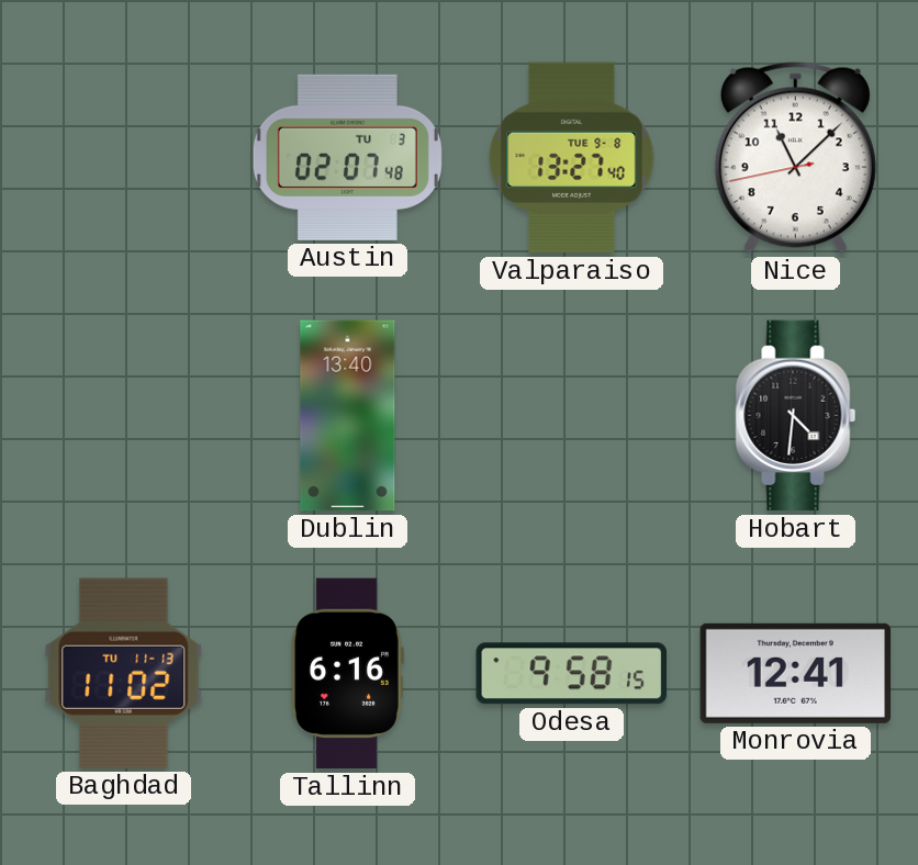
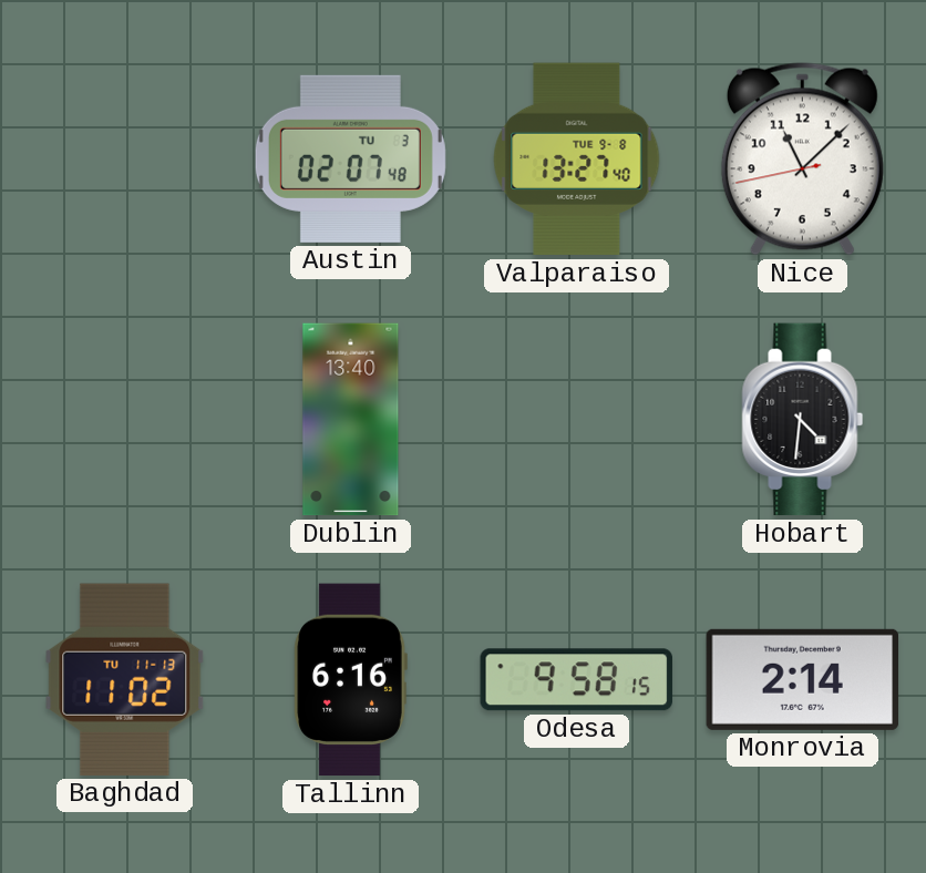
Monrovia: 12:41 -> 2:14
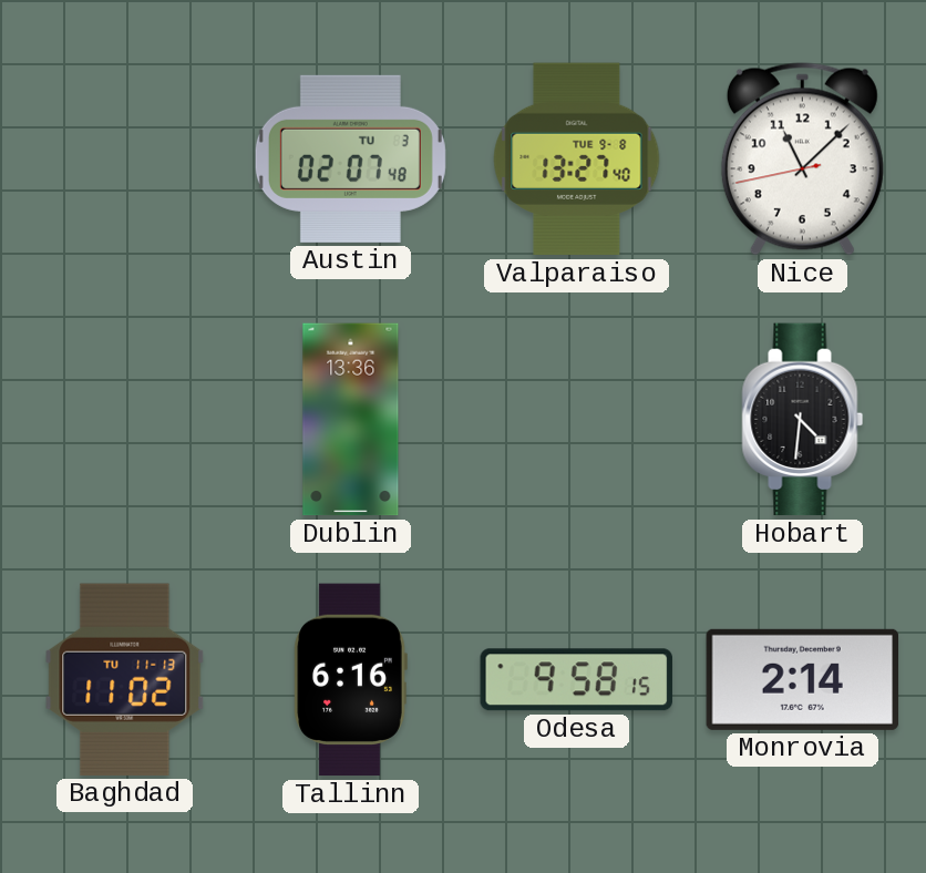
Dublin: 13:40 -> 13:36
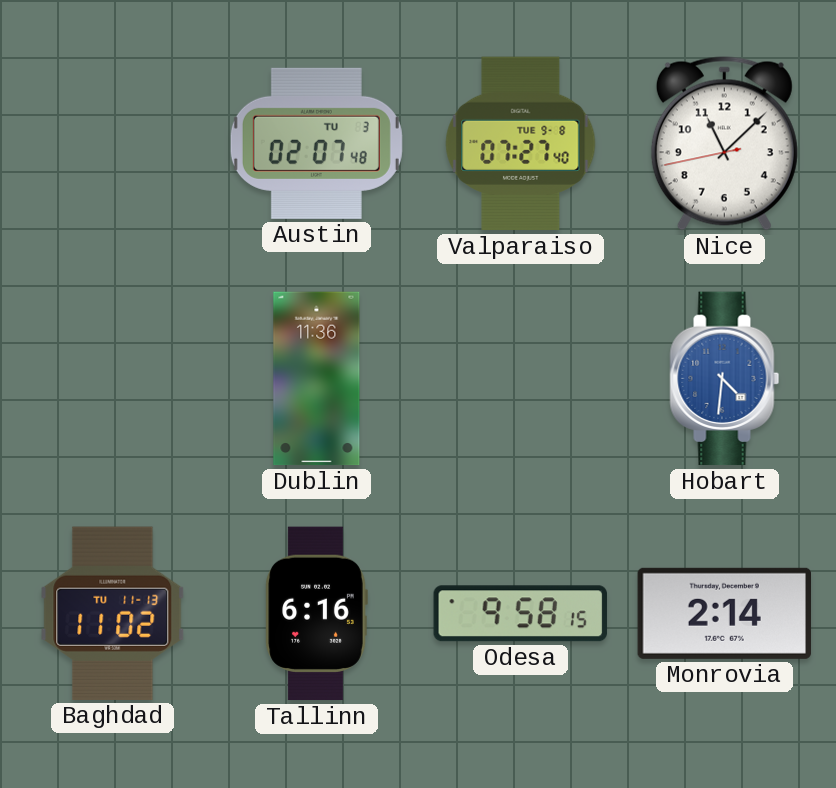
Valparaiso: 13:27 -> 07:27
Dublin: 13:36 -> 11:36
Hobart dial: black -> blue
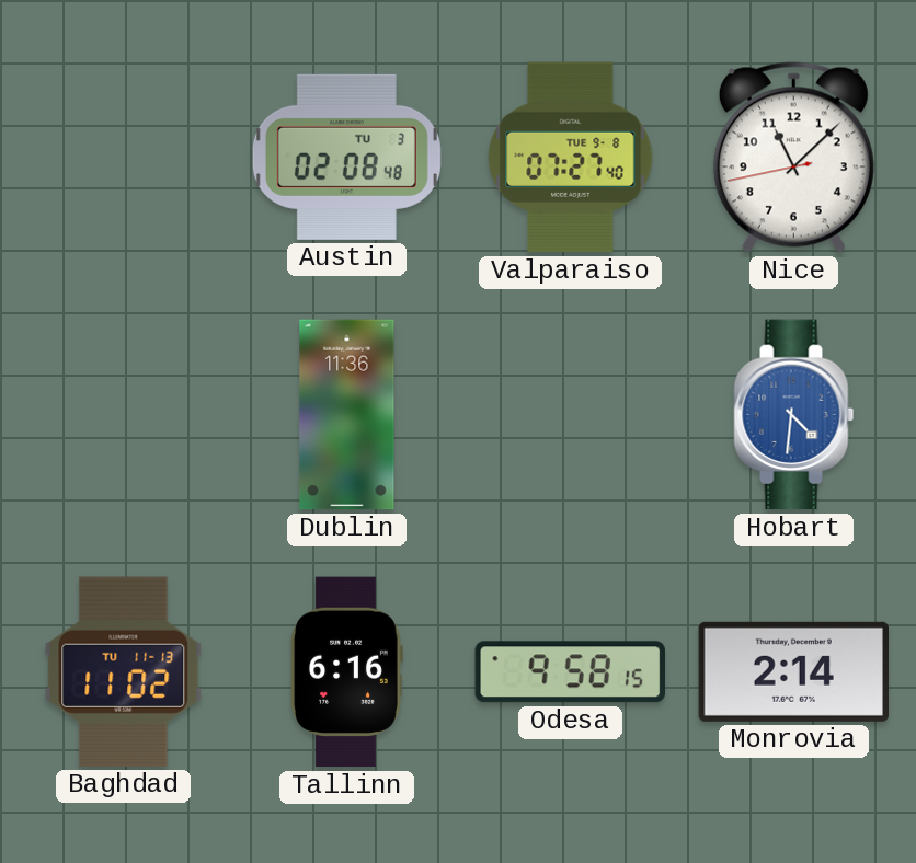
Austin: 02:07 -> 02:08
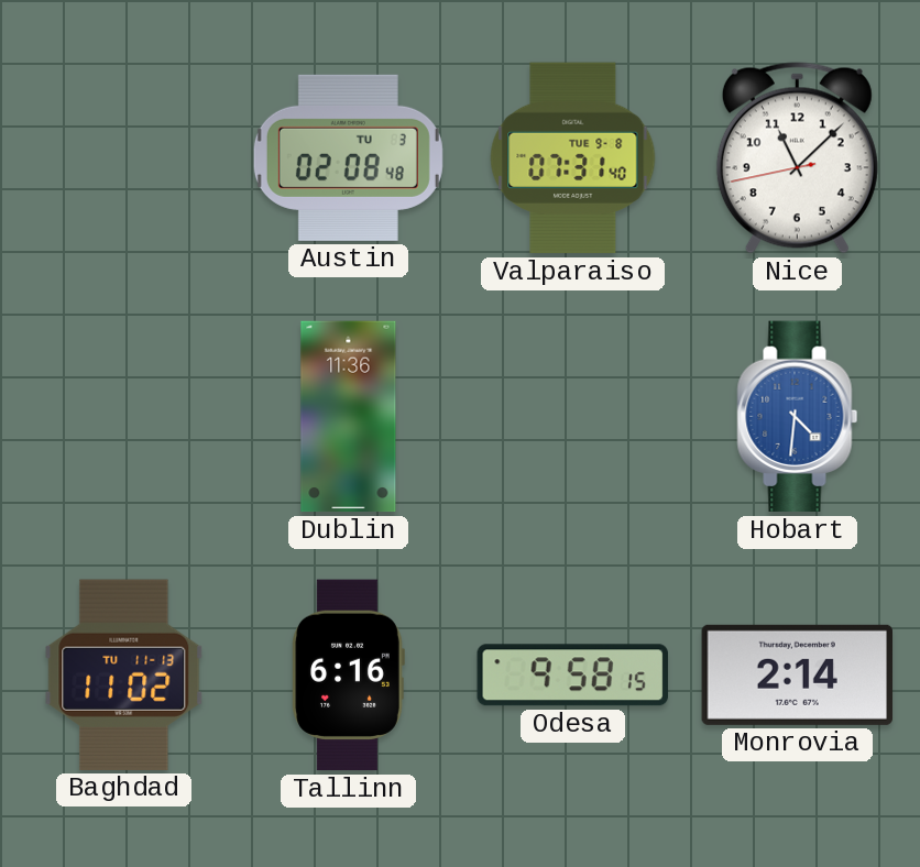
Valparaiso: 07:27 -> 07:31
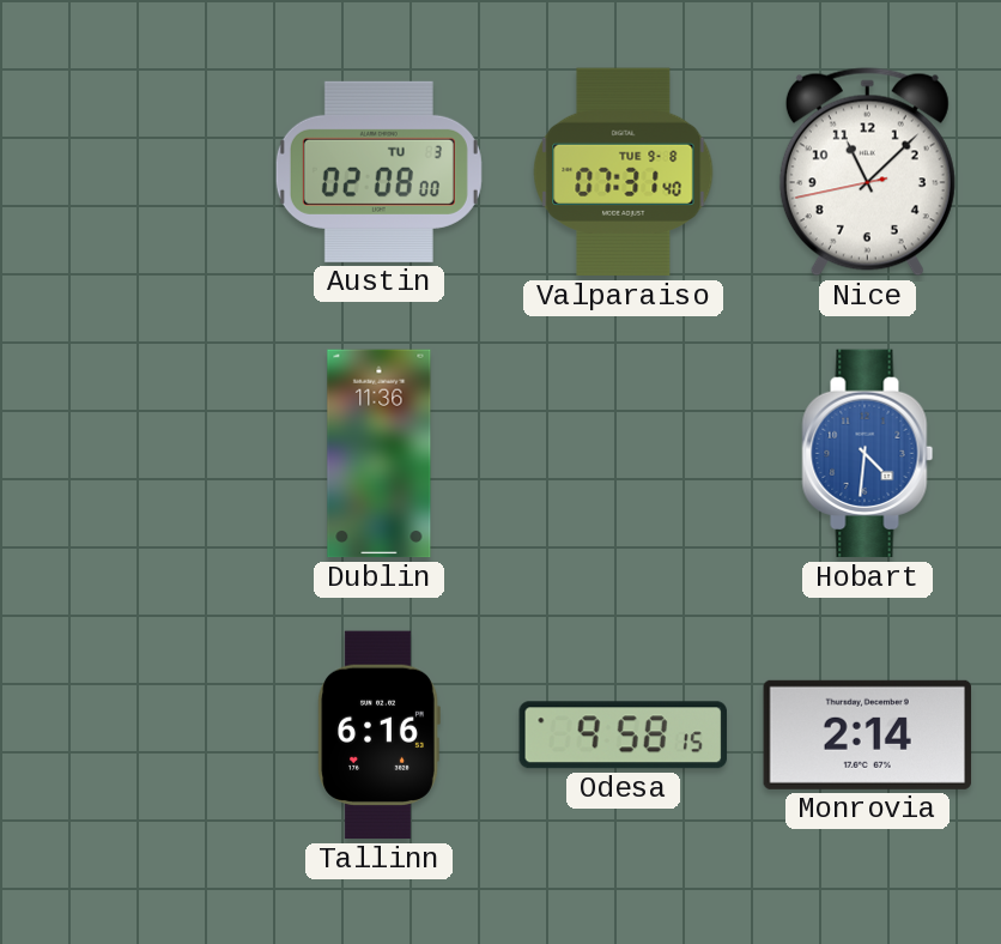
Austin: 02:08:48 -> 02:08:00
Baghdad: 11:02 -> none
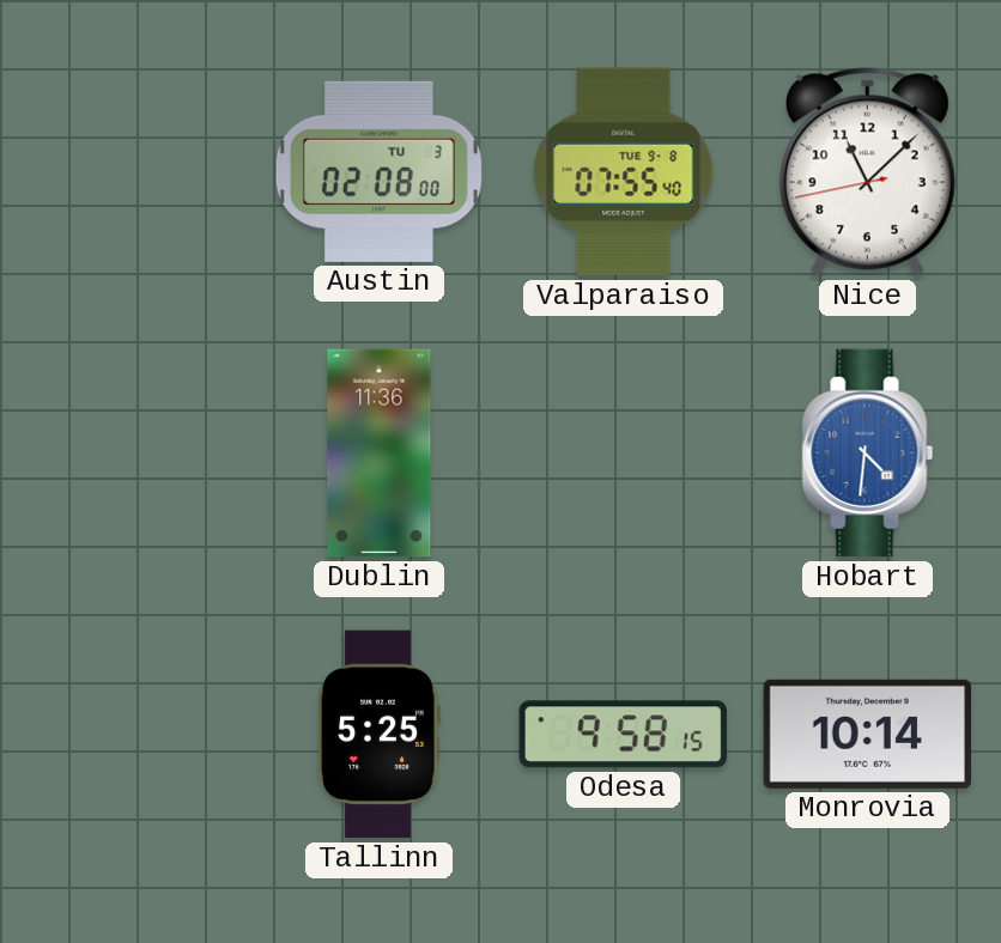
Valparaiso: 07:31 -> 07:55
Tallinn: 6:16 -> 5:25
Monrovia: 2:14 -> 10:14
